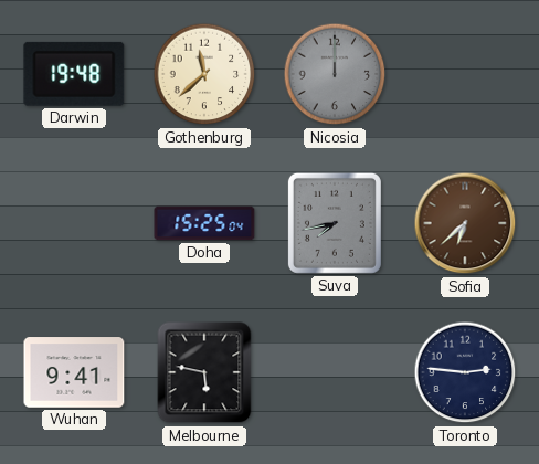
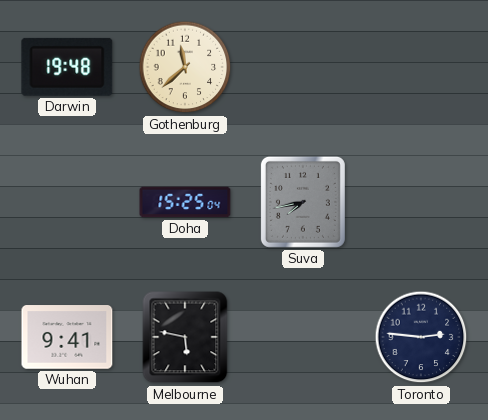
Nicosia: 12:00 -> none
Sofia: 6:38 -> none
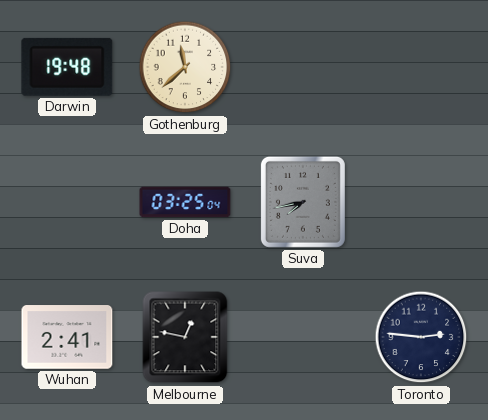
Doha: 15:25 -> 03:25
Wuhan: 9:41 -> 2:41
Melbourne: 5:47 -> 12:47
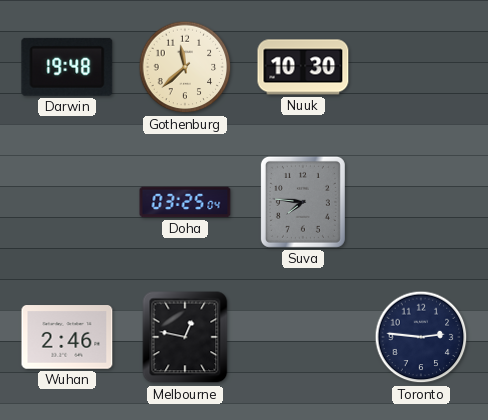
Nuuk: none -> 10:30
Suva: 7:43 -> 7:46
Wuhan: 2:41 -> 2:46
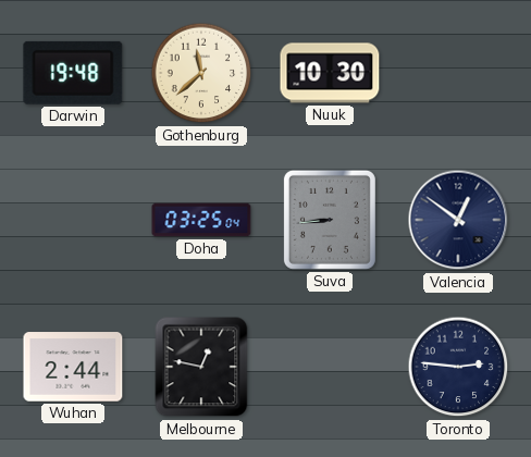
Suva: 7:46 -> 8:44
Valencia: none -> 12:51
Wuhan: 2:46 -> 2:44
